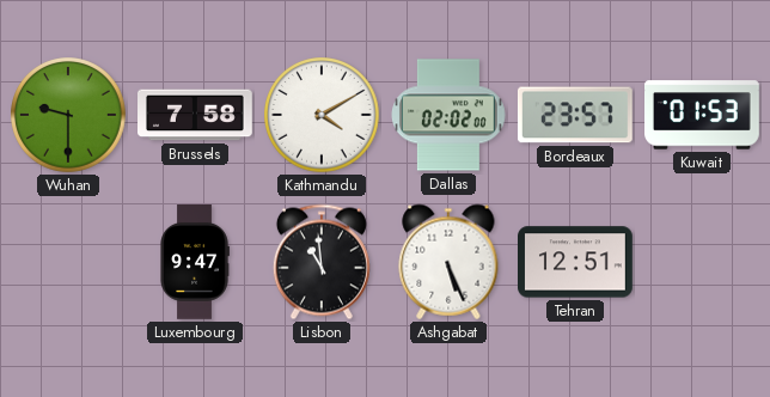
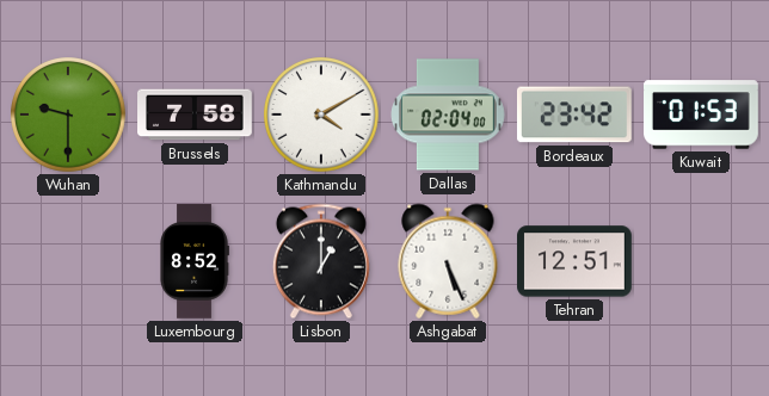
Dallas: 02:02 -> 02:04
Bordeaux: 23:57 -> 23:42
Luxembourg: 9:47 -> 8:52
Lisbon: 10:59 -> 1:00
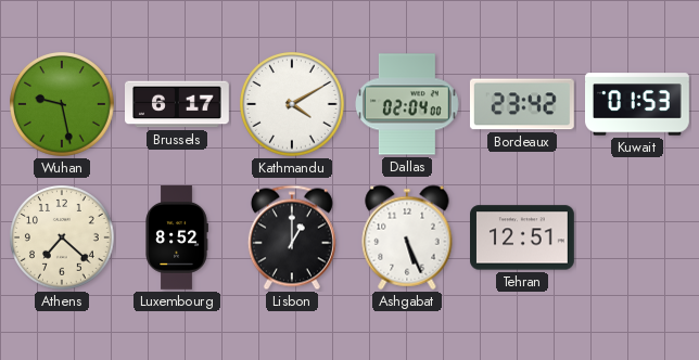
Wuhan: 9:30 -> 9:28
Brussels: 7:58 -> 6:17
Athens: none -> 7:22
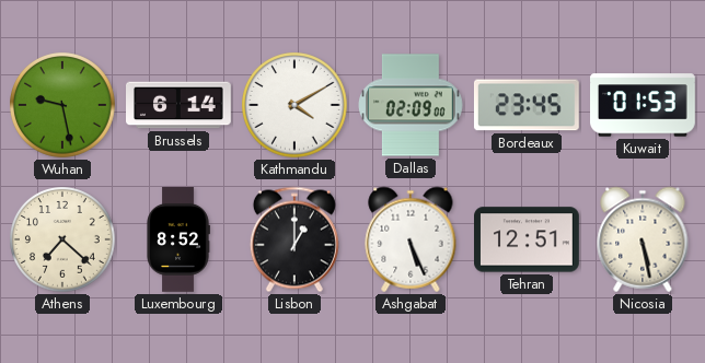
Brussels: 6:17 -> 6:14
Dallas: 02:04 -> 02:09
Bordeaux: 23:42 -> 23:45
Nicosia: none -> 5:28
